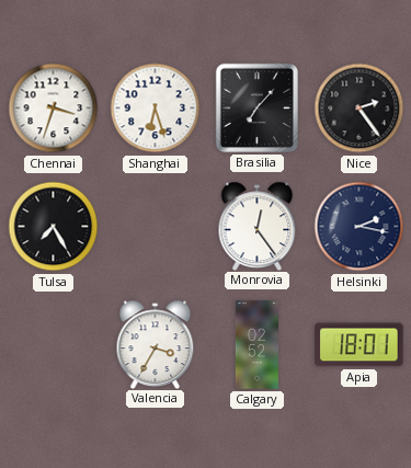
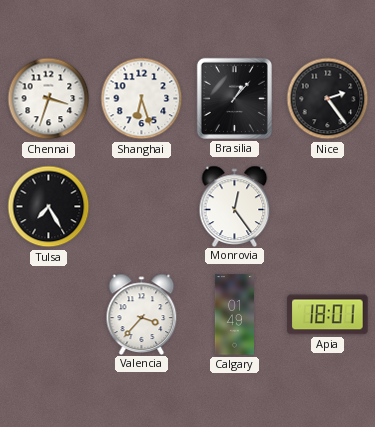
Brasilia: 7:07 -> 1:07
Helsinki: 2:17 -> none
Valencia: 3:35 -> 3:37
Calgary: 02:52 -> 01:49
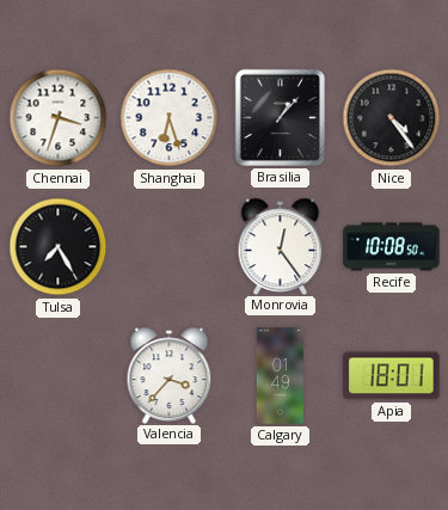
Nice: 2:24 -> 4:24
Recife: none -> 10:08
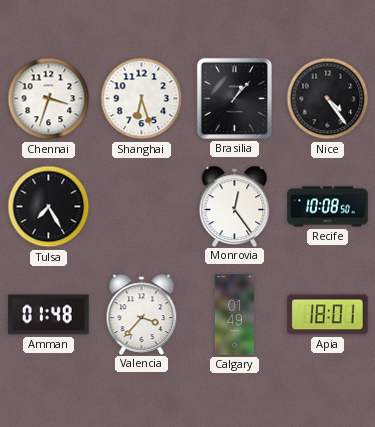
Amman: none -> 01:48
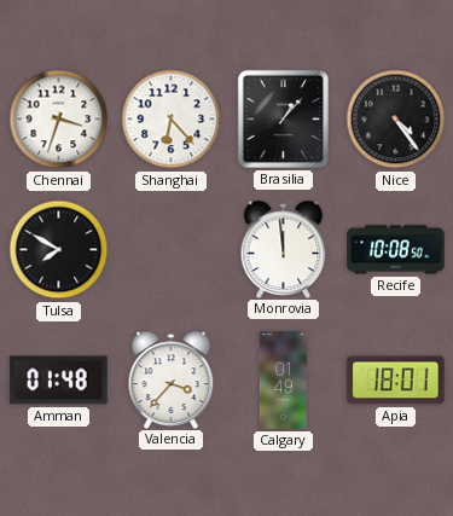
Shanghai: 6:27 -> 6:23
Tulsa: 7:25 -> 7:50
Monrovia: 12:24 -> 11:59
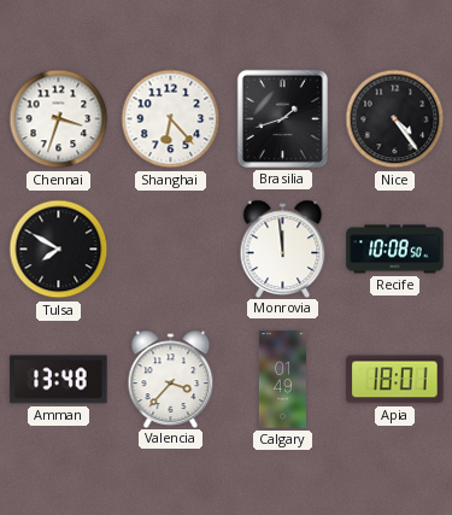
Brasilia: 1:07 -> 1:42
Amman: 01:48 -> 13:48
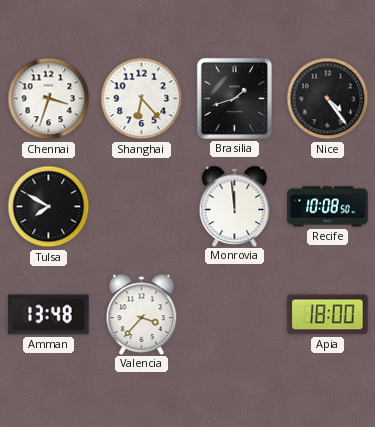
Calgary: 01:49 -> none
Apia: 18:01 -> 18:00
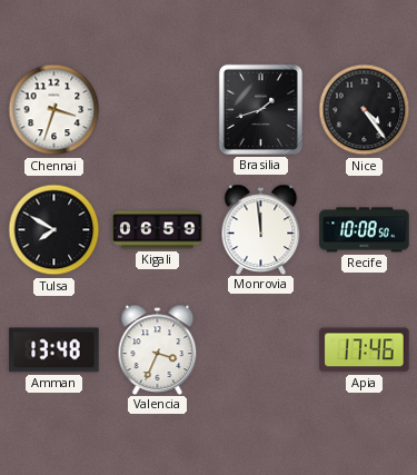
Shanghai: 6:23 -> none
Kigali: none -> 06:59
Valencia: 3:37 -> 3:34
Apia: 18:00 -> 17:46
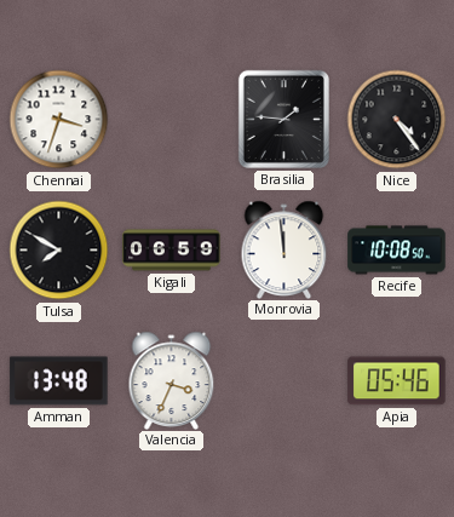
Brasilia: 1:42 -> 1:46
Apia: 17:46 -> 05:46
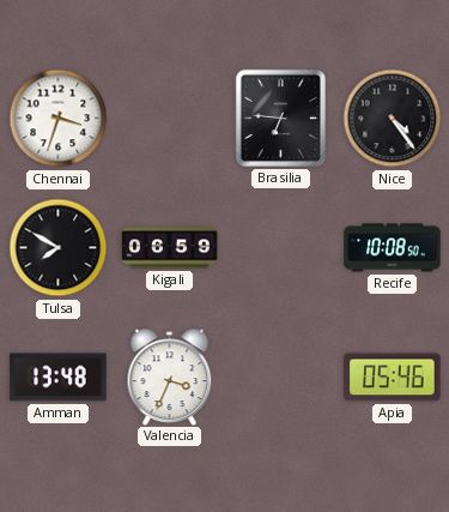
Brasilia: 1:46 -> 6:46
Monrovia: 11:59 -> none
